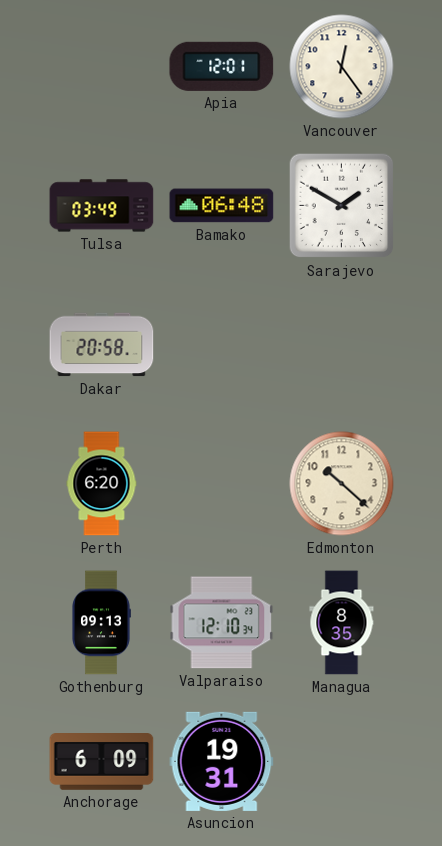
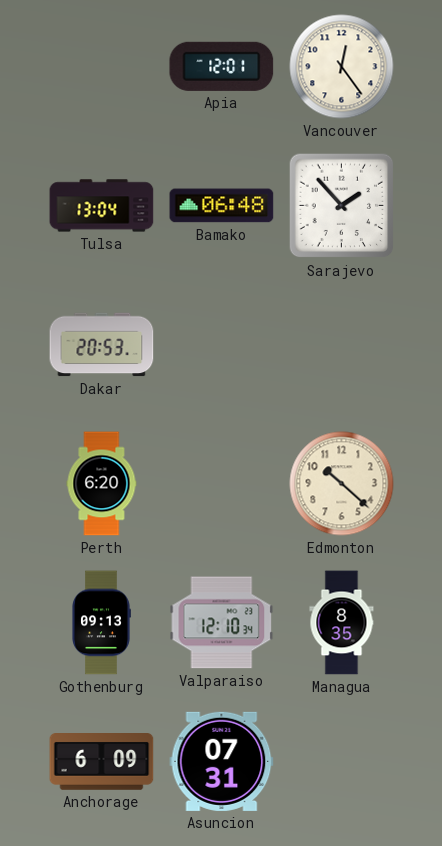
Tulsa: 03:49 -> 13:04
Sarajevo: 1:50 -> 1:53
Dakar: 20:58 -> 20:53
Asuncion: 19:31 -> 07:31
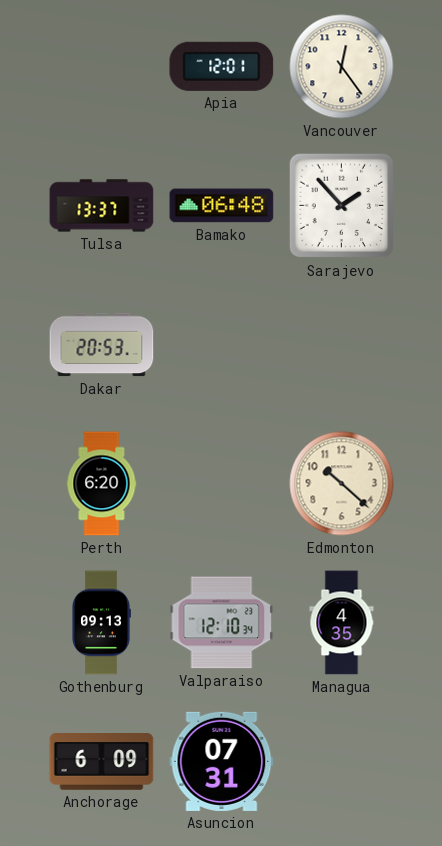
Tulsa: 13:04 -> 13:37
Managua: 8:35 -> 4:35
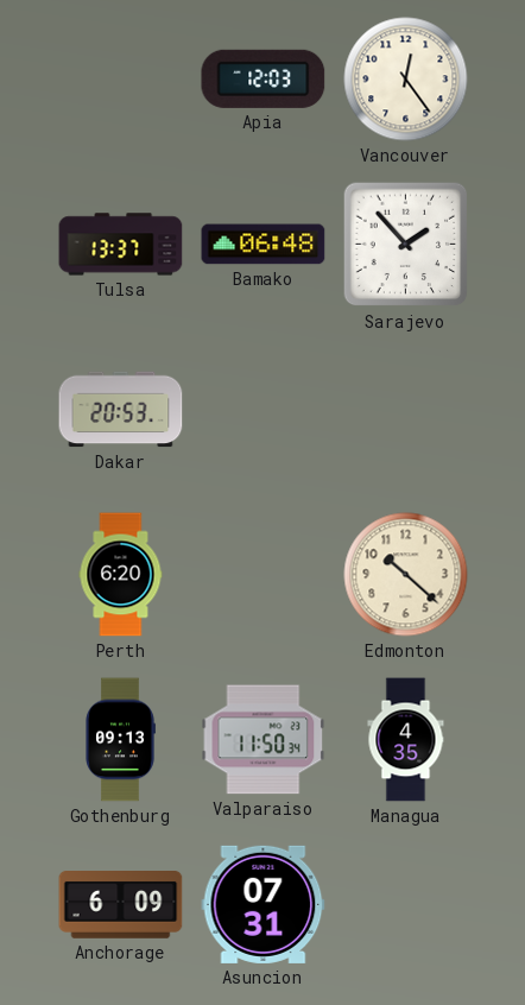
Apia: 12:01 -> 12:03
Valparaiso: 12:10 -> 11:50
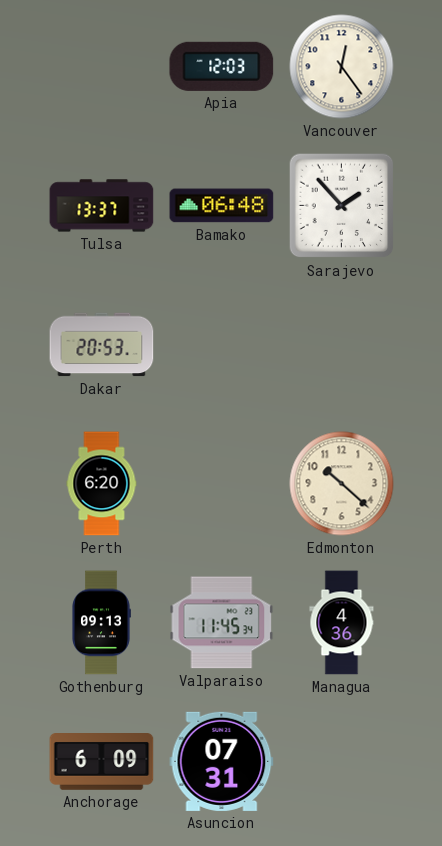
Valparaiso: 11:50 -> 11:45
Managua: 4:35 -> 4:36
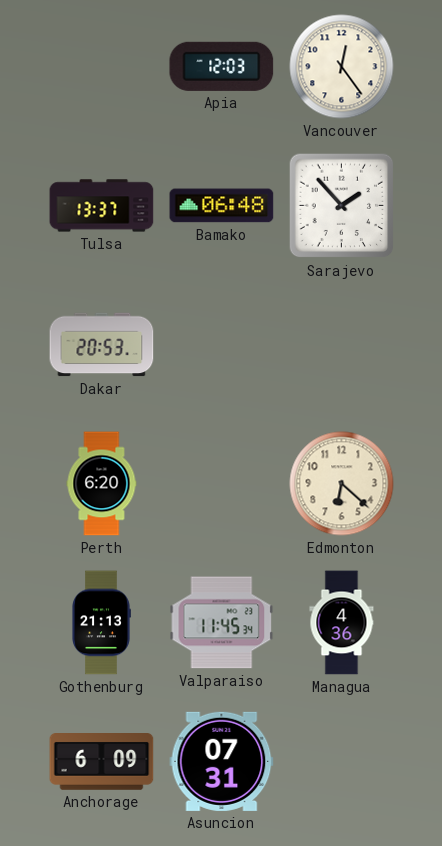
Edmonton: 10:22 -> 6:22
Gothenburg: 09:13 -> 21:13
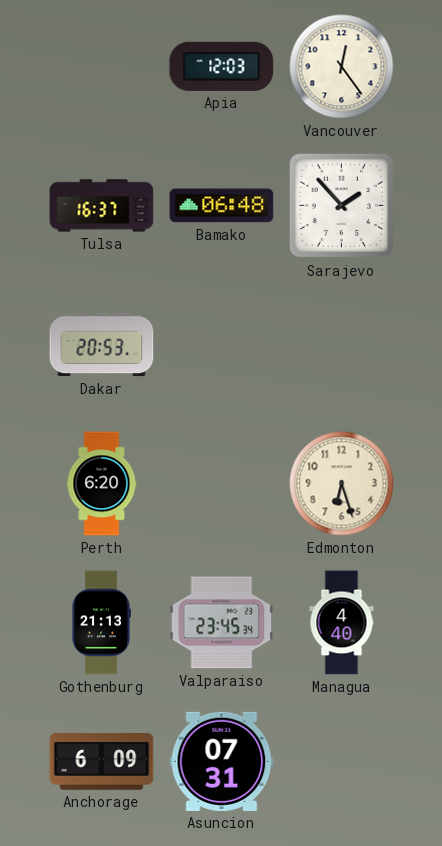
Tulsa: 13:37 -> 16:37
Edmonton: 6:22 -> 6:27
Valparaiso: 11:45 -> 23:45
Managua: 4:36 -> 4:40
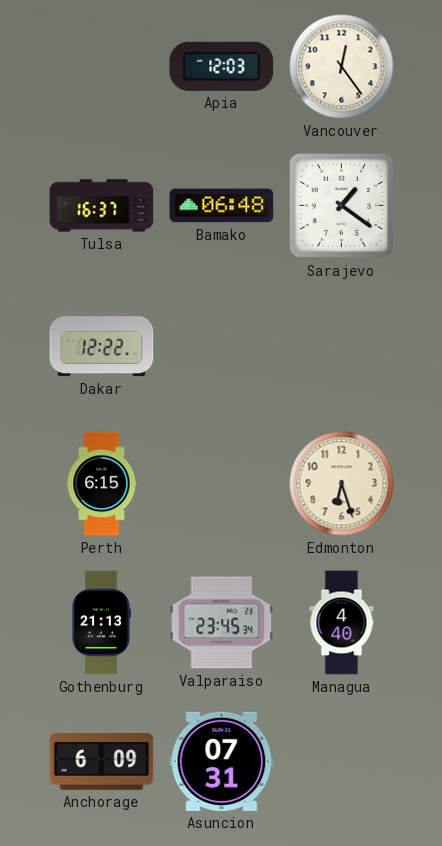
Sarajevo: 1:53 -> 1:21
Dakar: 20:53 -> 12:22
Perth: 6:20 -> 6:15
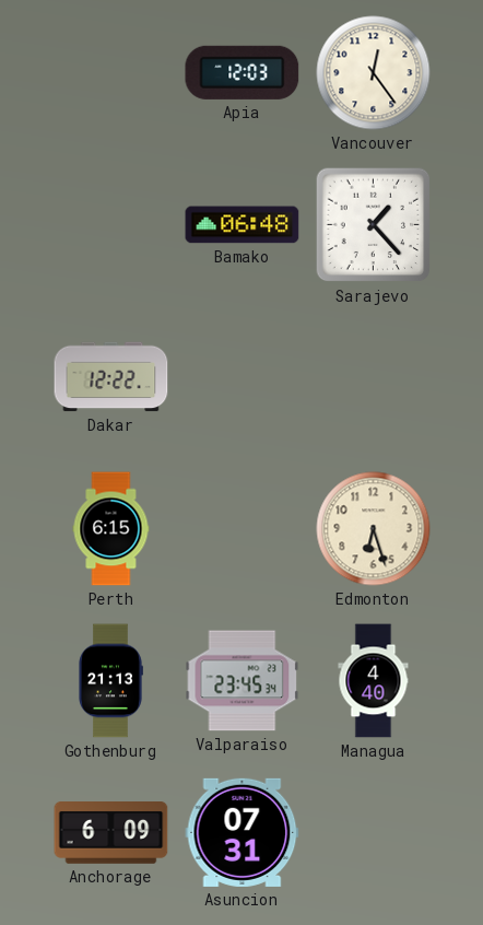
Tulsa: 16:37 -> none
Sarajevo: 1:21 -> 1:23
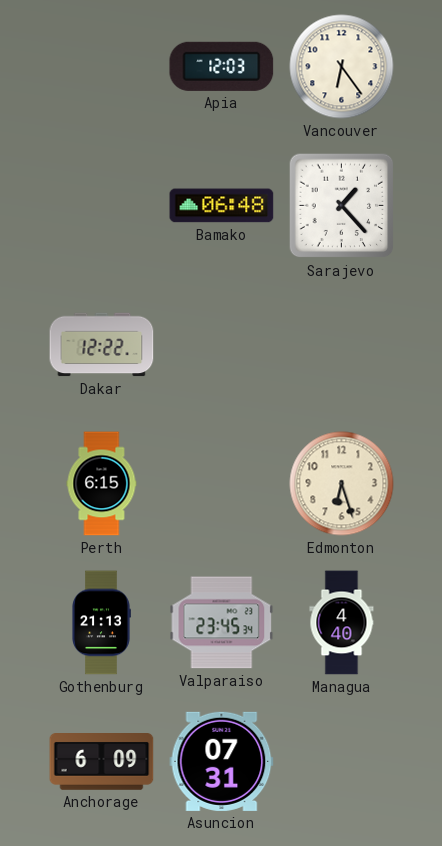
Vancouver: 12:24 -> 6:24
